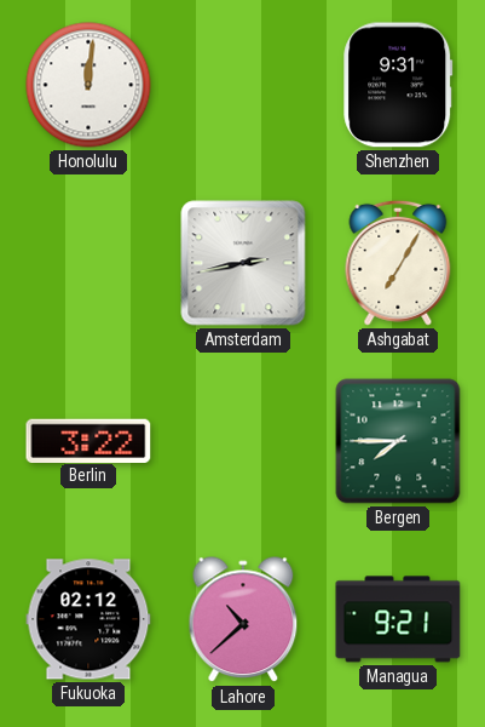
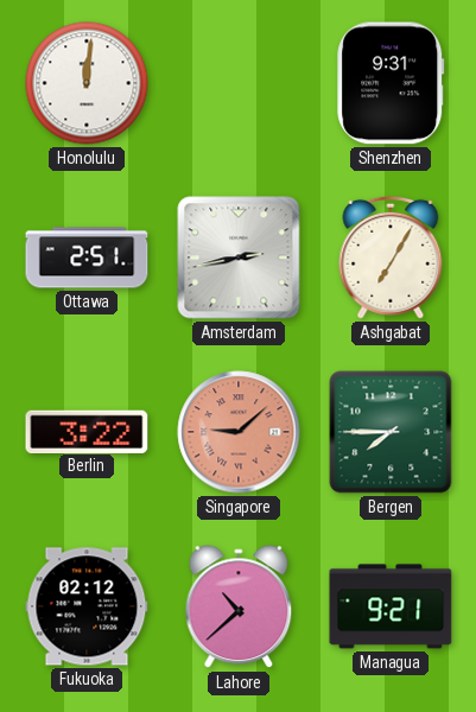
Ottawa: none -> 2:51
Singapore: none -> 9:08
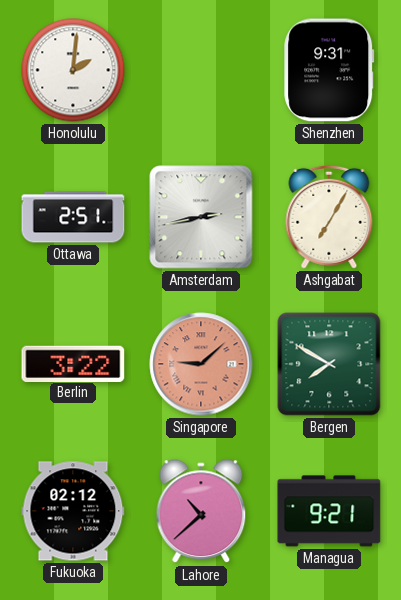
Honolulu: 12:01 -> 2:01
Bergen: 7:45 -> 7:50
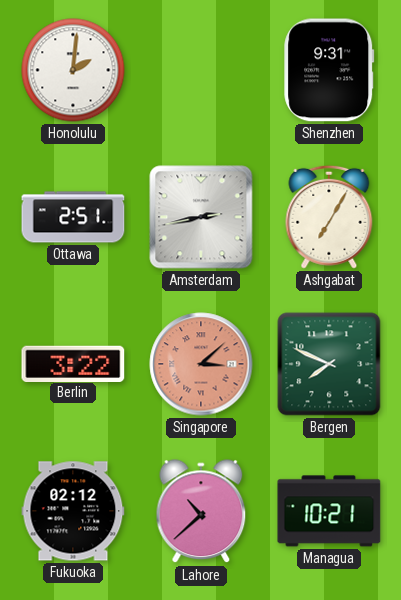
Singapore: 9:08 -> 3:08
Bergen: 7:50 -> 7:49
Managua: 9:21 -> 10:21
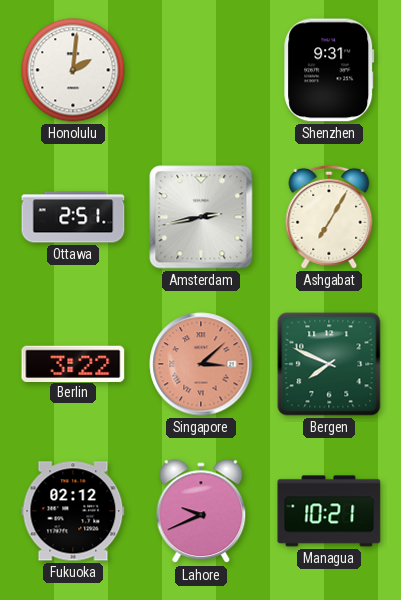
Lahore: 10:38 -> 9:41
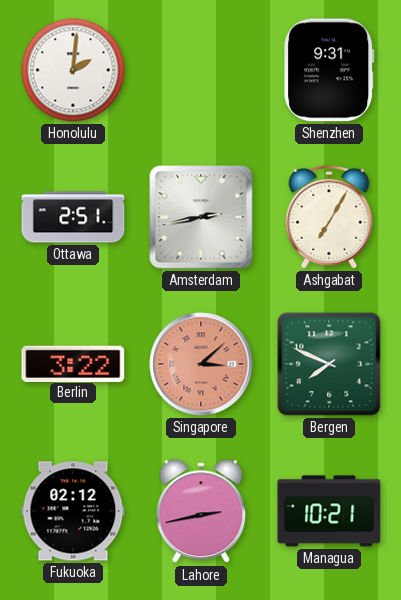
Lahore: 9:41 -> 2:43
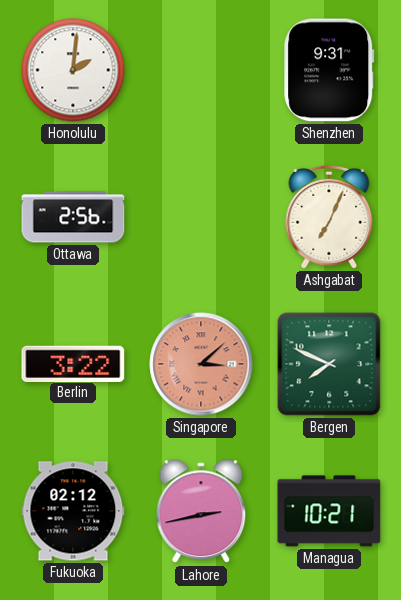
Ottawa: 2:51 -> 2:56
Amsterdam: 2:43 -> none
Ashgabat: 7:05 -> 7:04
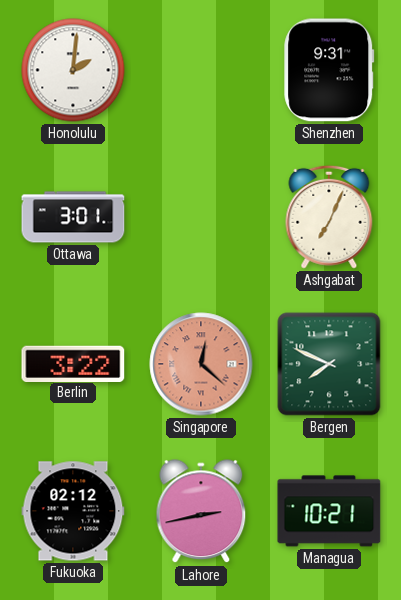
Ottawa: 2:56 -> 3:01
Singapore: 3:08 -> 12:22
